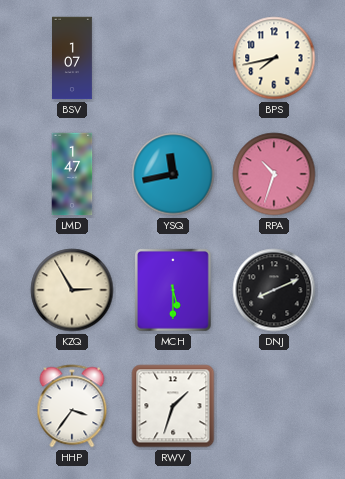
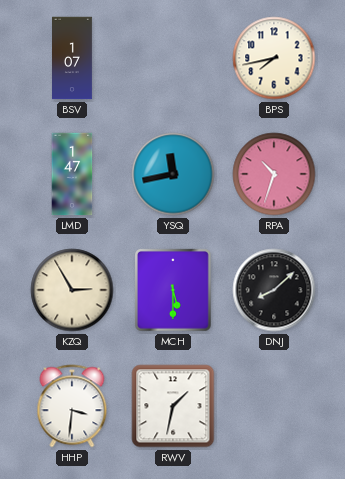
DNJ: 8:11 -> 8:08
HHP: 3:36 -> 3:31
RWV: 1:33 -> 1:32
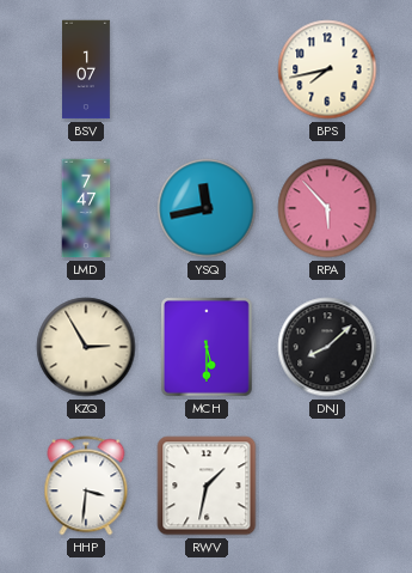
LMD: 1:47 -> 7:47
RPA: 10:33 -> 5:53
